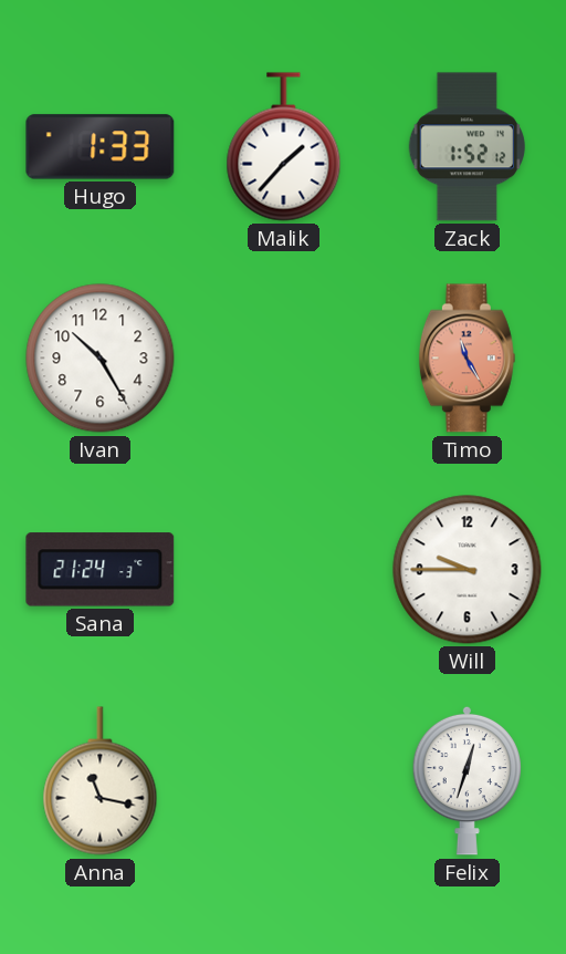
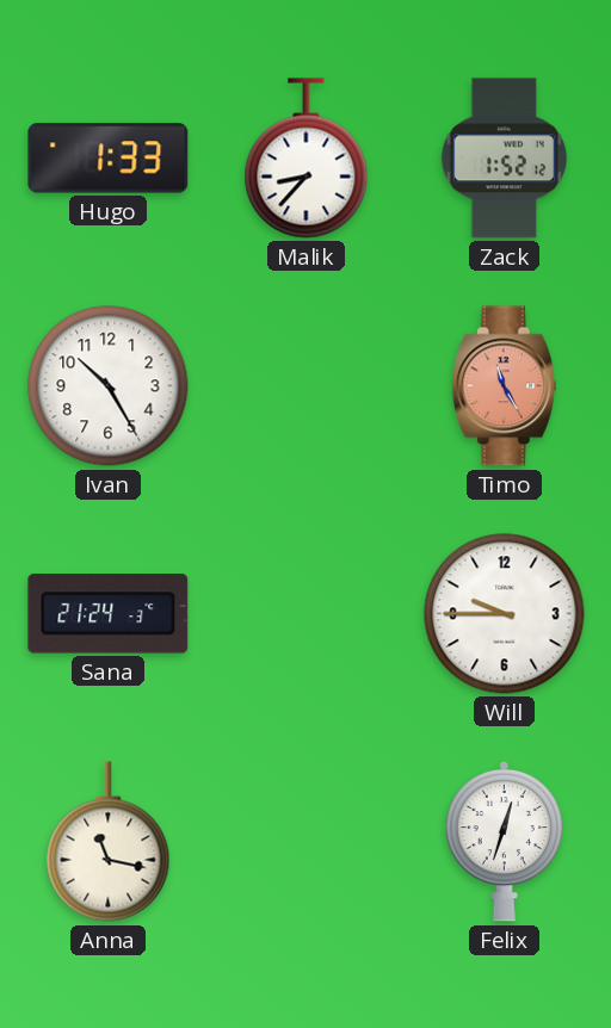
Malik: 1:37 -> 8:37
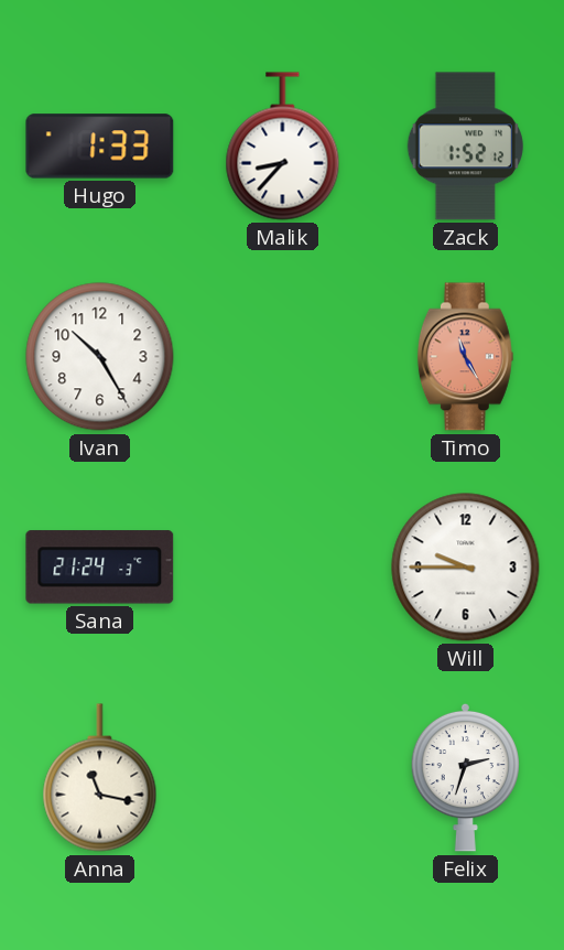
Felix: 12:33 -> 2:33
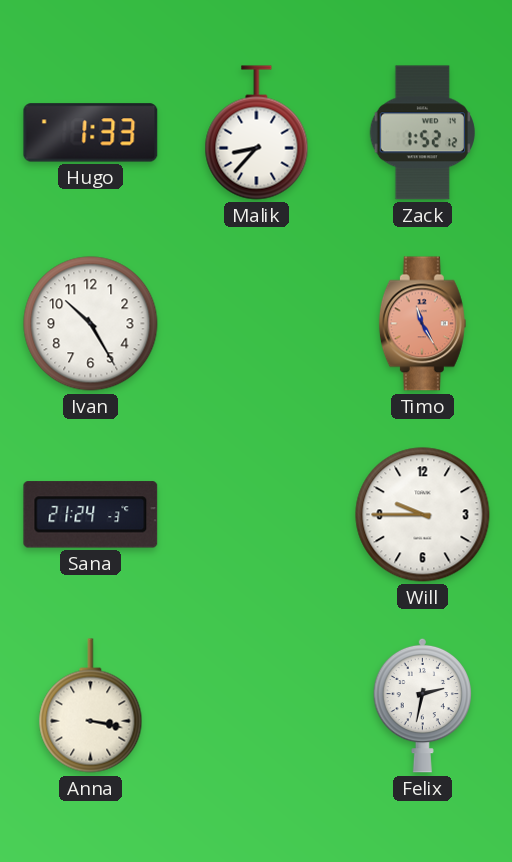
Anna: 11:17 -> 3:17
Felix: 2:33 -> 2:32
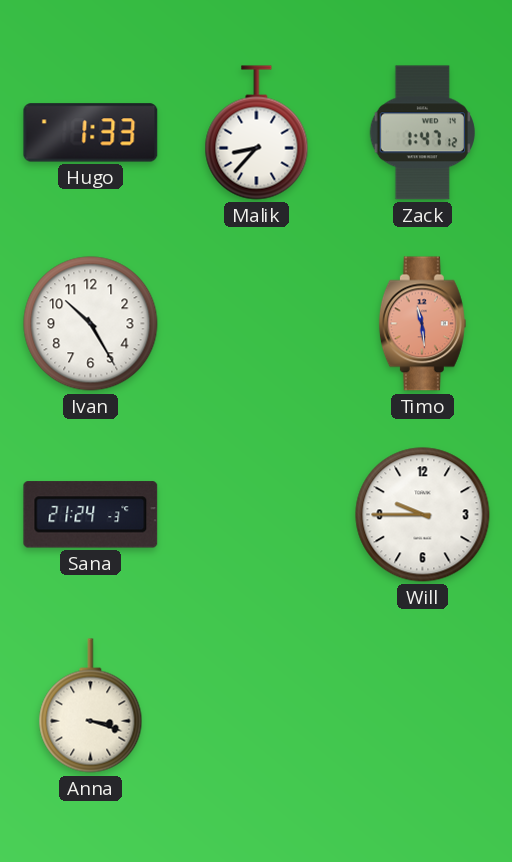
Zack: 1:52 -> 1:47
Timo: 11:25 -> 11:29
Anna: 3:17 -> 3:18
Felix: 2:32 -> none
